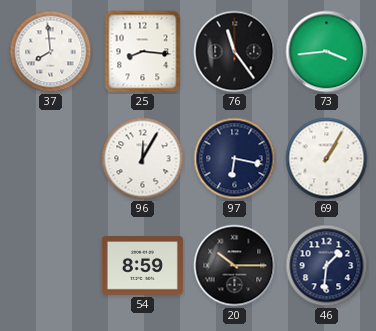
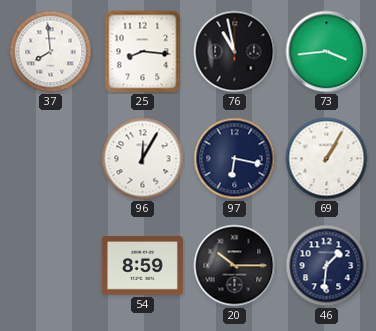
76: 11:24 -> 10:58
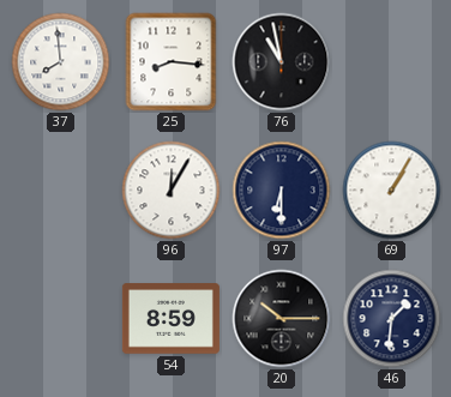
73: 3:44 -> none
97: 6:17 -> 6:30
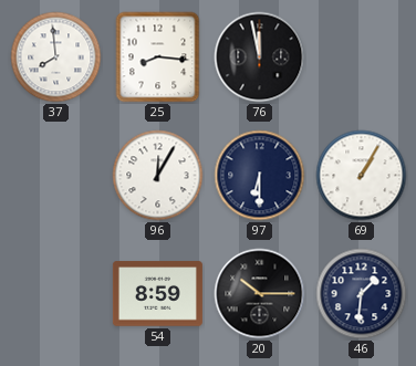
76: 10:58 -> 11:58
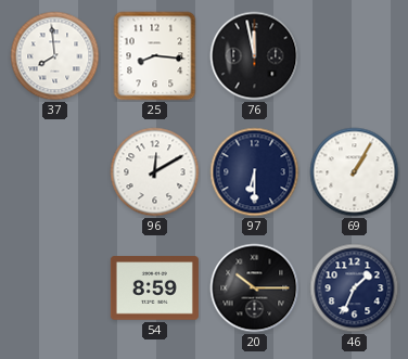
96: 12:05 -> 12:10
46: 1:31 -> 1:34
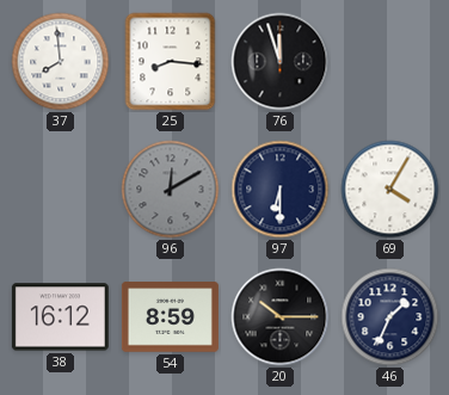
76: 11:58 -> 11:57
96 dial: white -> grey
69: 1:05 -> 4:05
38: none -> 16:12
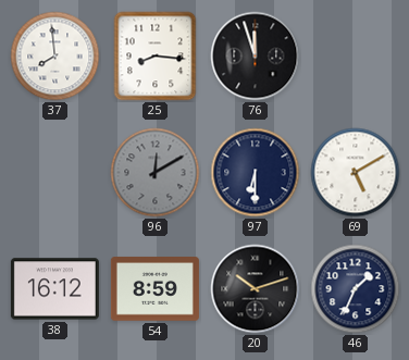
69: 4:05 -> 5:10
20: 10:15 -> 10:12
